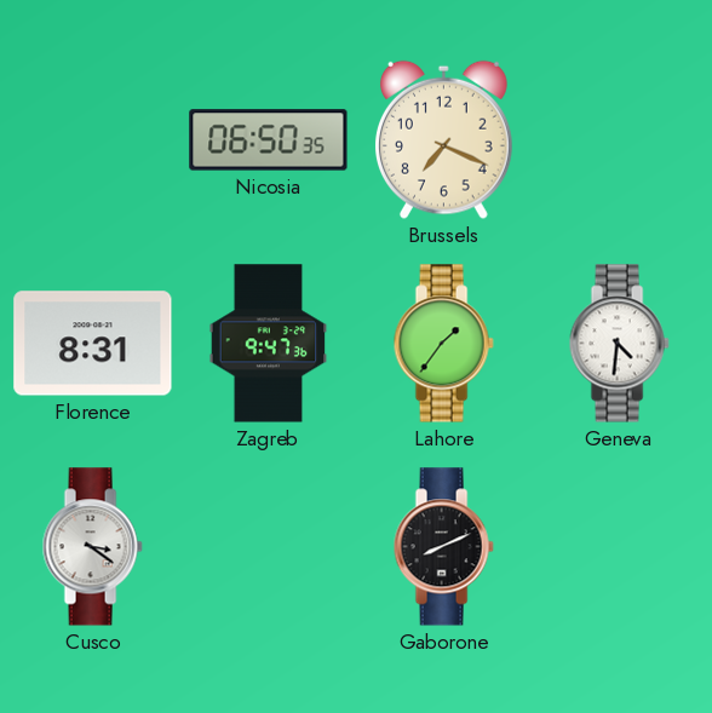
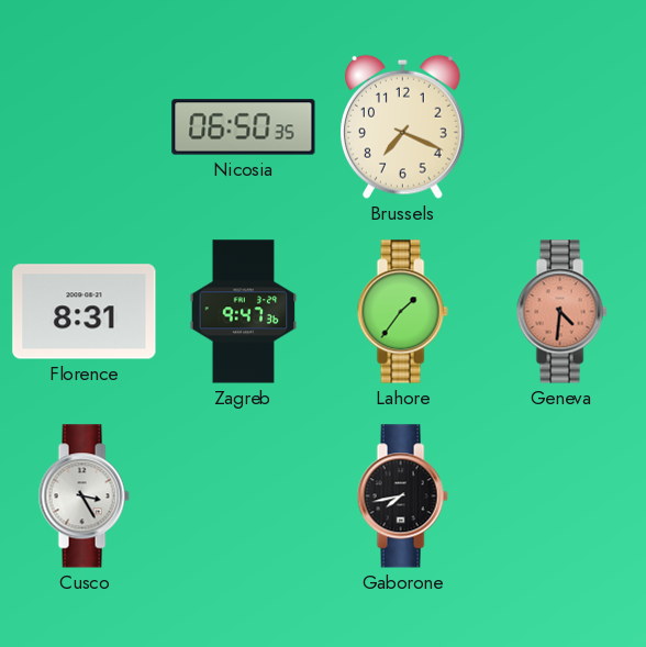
Geneva dial: white -> salmon
Cusco: 3:21 -> 3:25
Gaborone: 8:11 -> 7:43
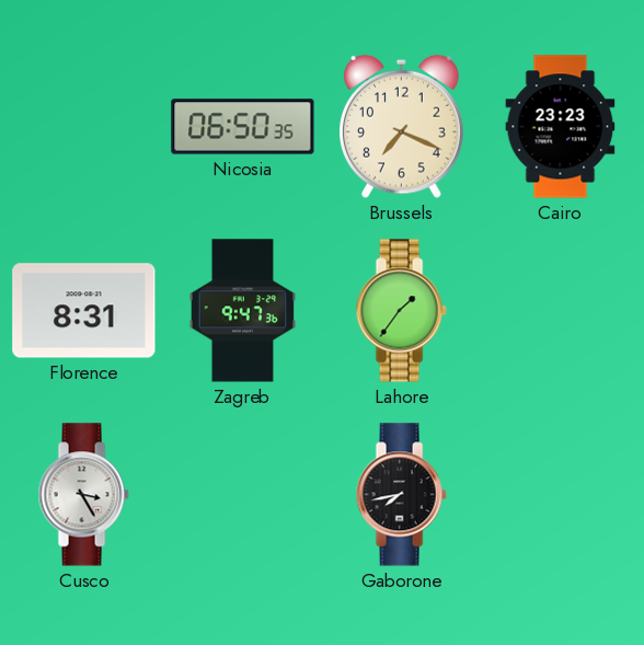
Cairo: none -> 23:23
Geneva: 4:31 -> none
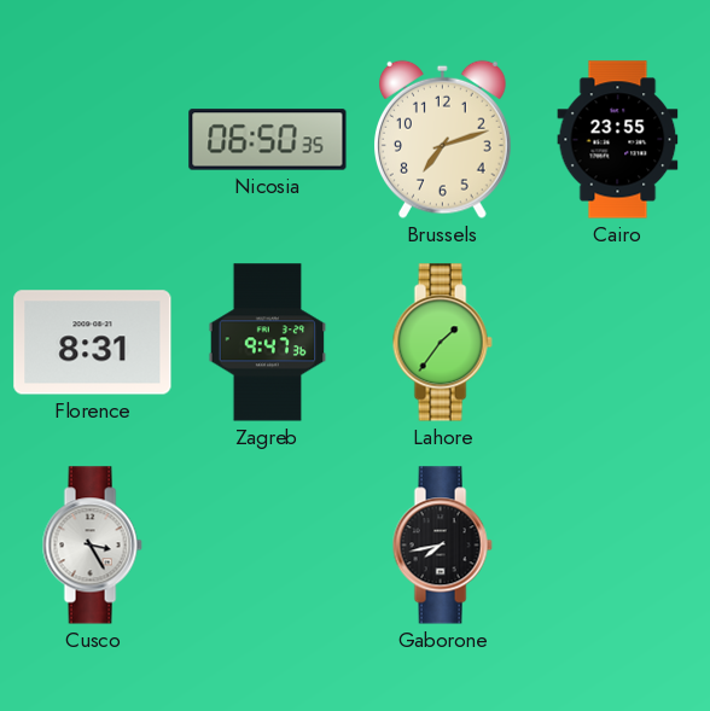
Brussels: 7:19 -> 7:12
Cairo: 23:23 -> 23:55
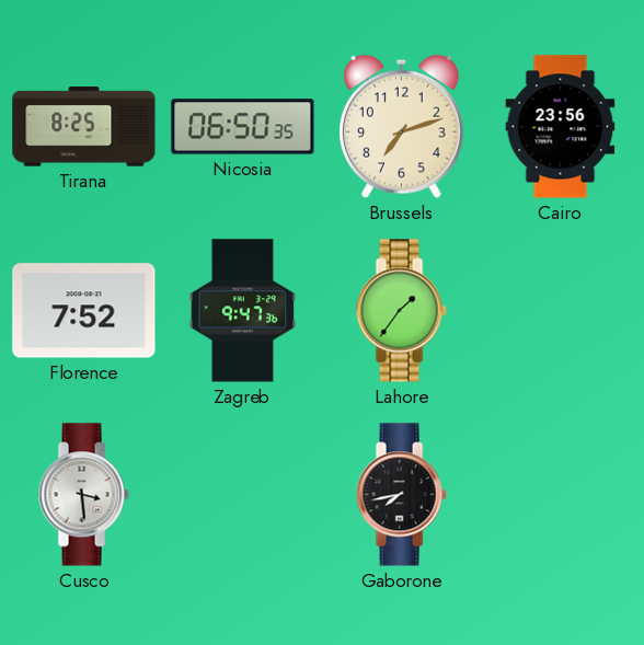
Tirana: none -> 8:25
Cairo: 23:55 -> 23:56
Florence: 8:31 -> 7:52
Cusco: 3:25 -> 3:29
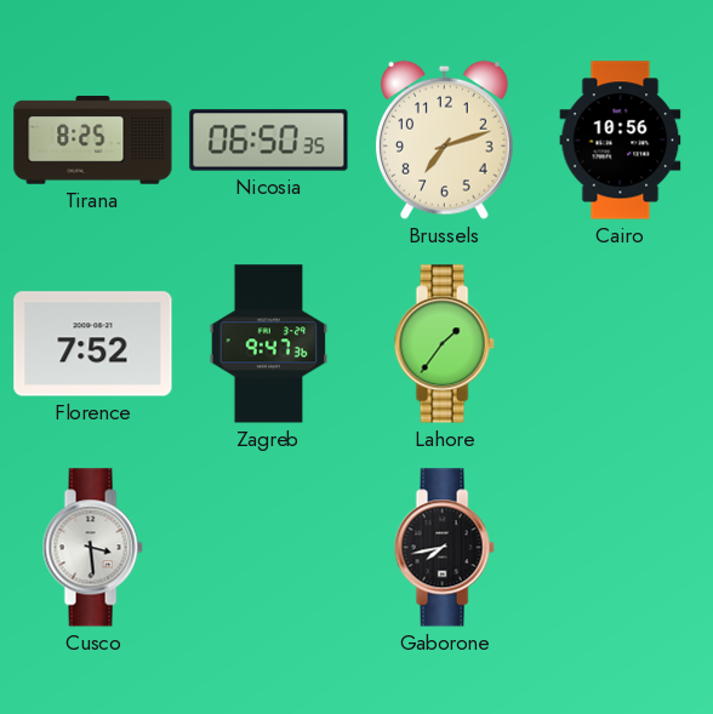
Cairo: 23:56 -> 10:56
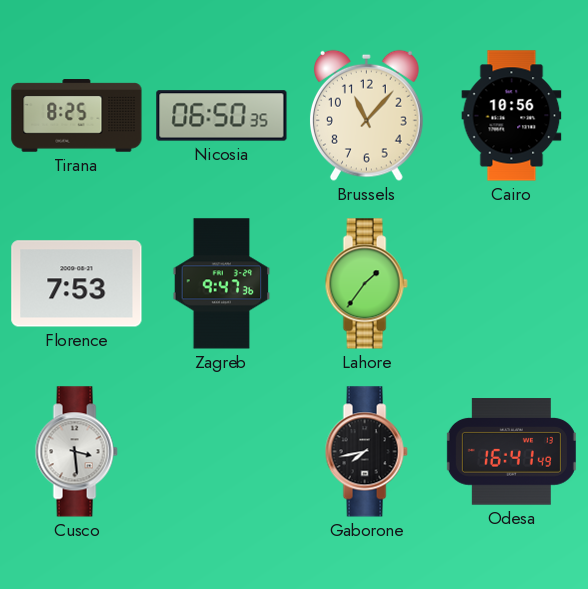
Brussels: 7:12 -> 11:07
Florence: 7:52 -> 7:53
Odesa: none -> 16:41
